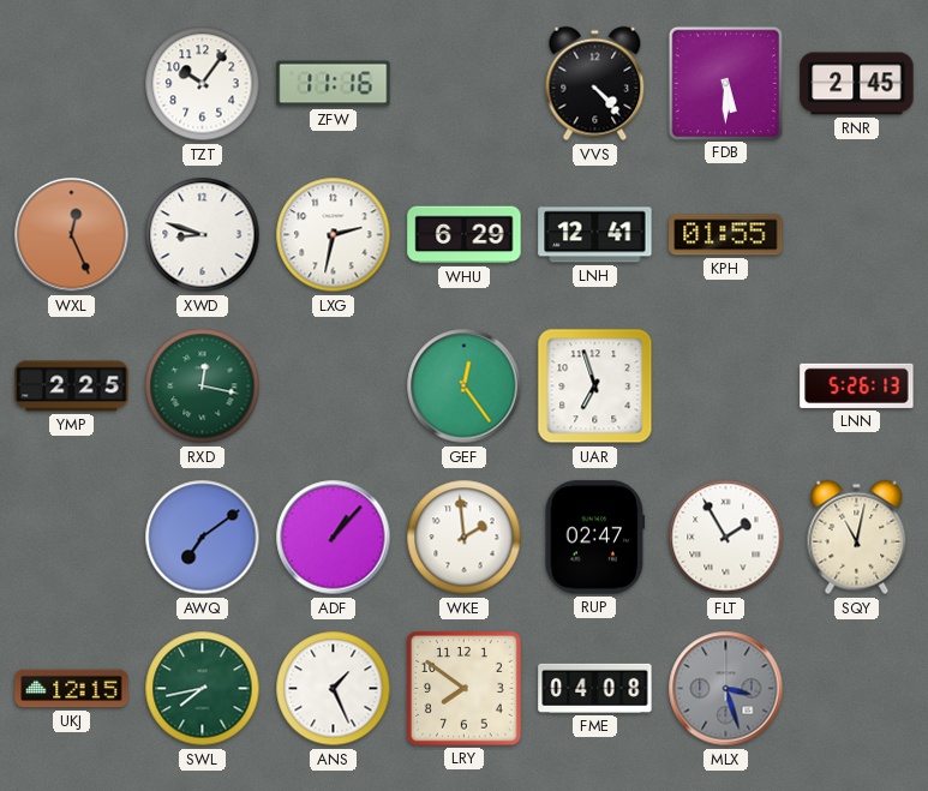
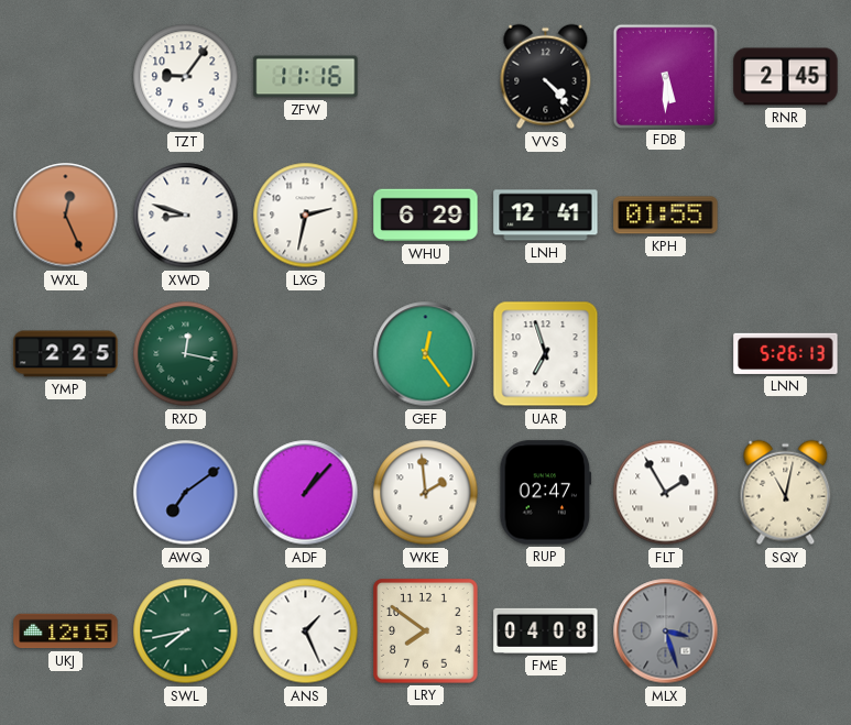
TZT: 10:06 -> 9:06
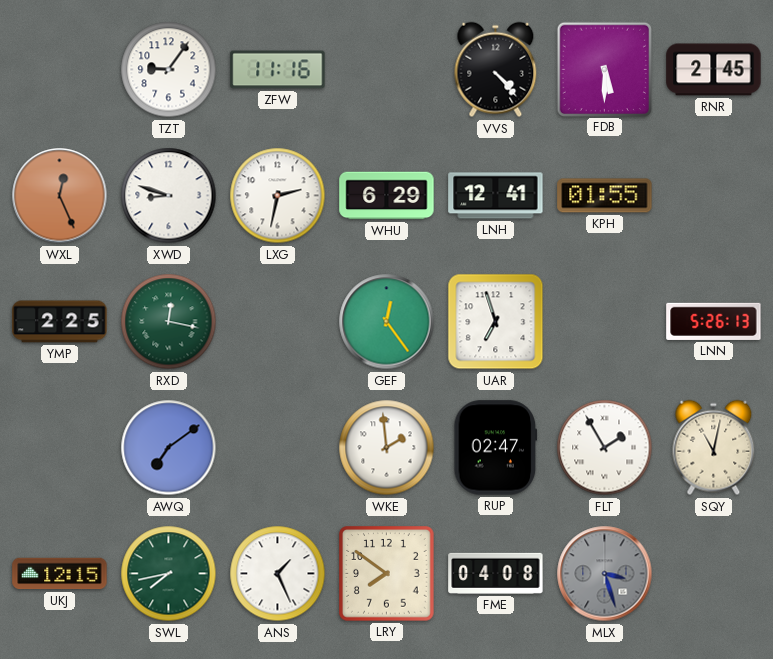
ADF: 1:07 -> none
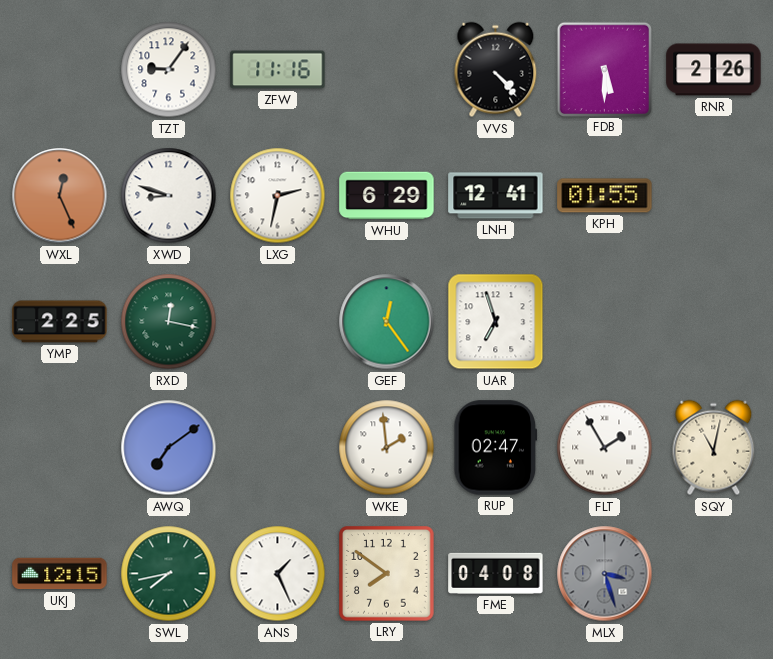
RNR: 2:45 -> 2:26
LNN: 5:26 -> none
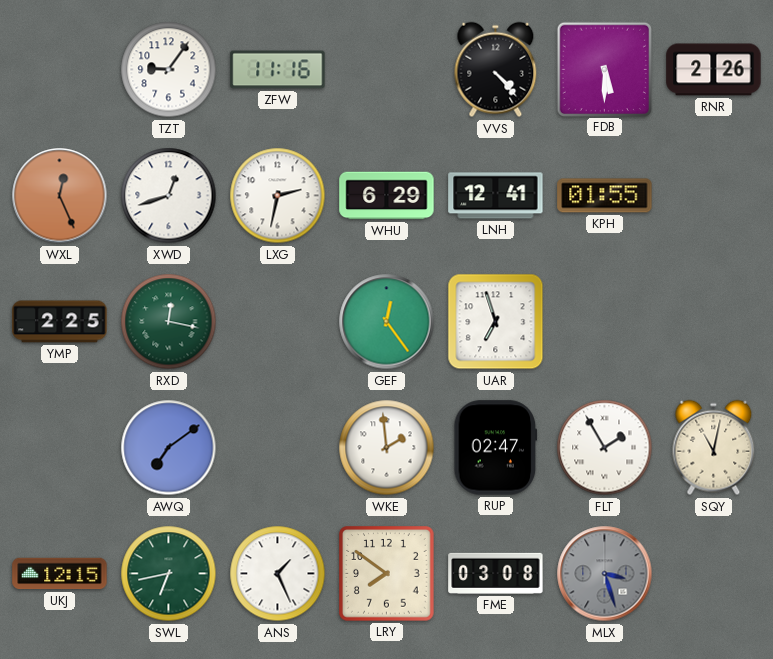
XWD: 8:48 -> 12:42
SWL: 7:43 -> 6:43
FME: 04:08 -> 03:08
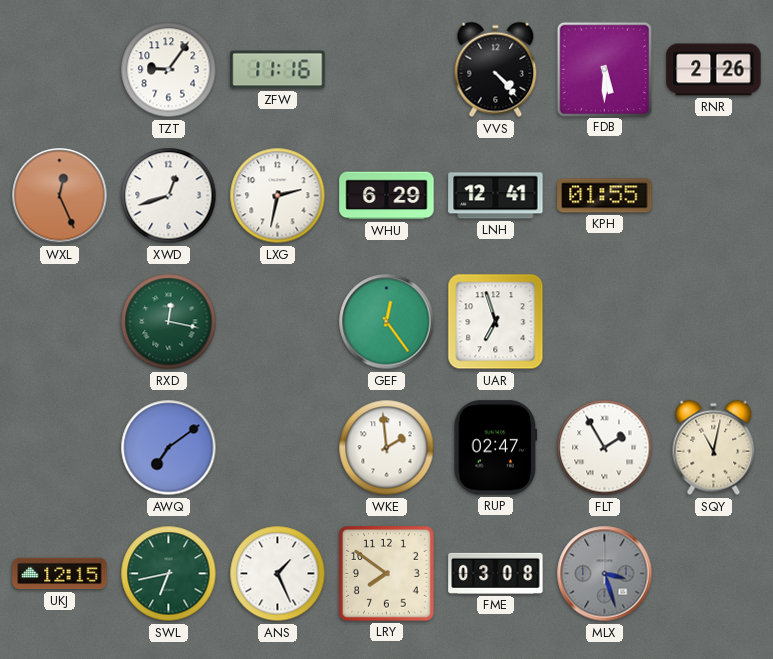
YMP: 2:25 -> none
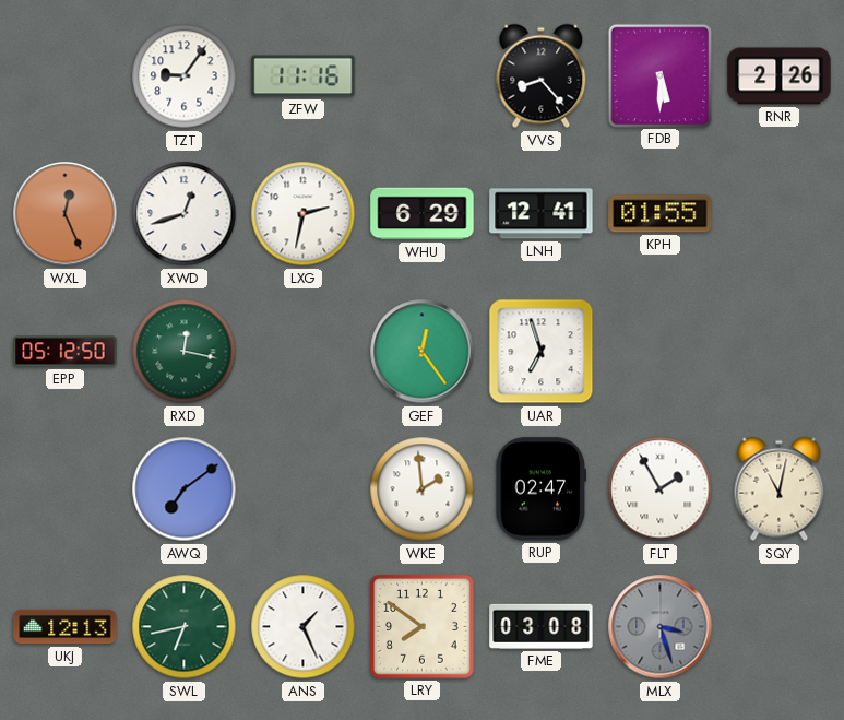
VVS: 4:23 -> 8:23
EPP: none -> 05:12
UKJ: 12:15 -> 12:13
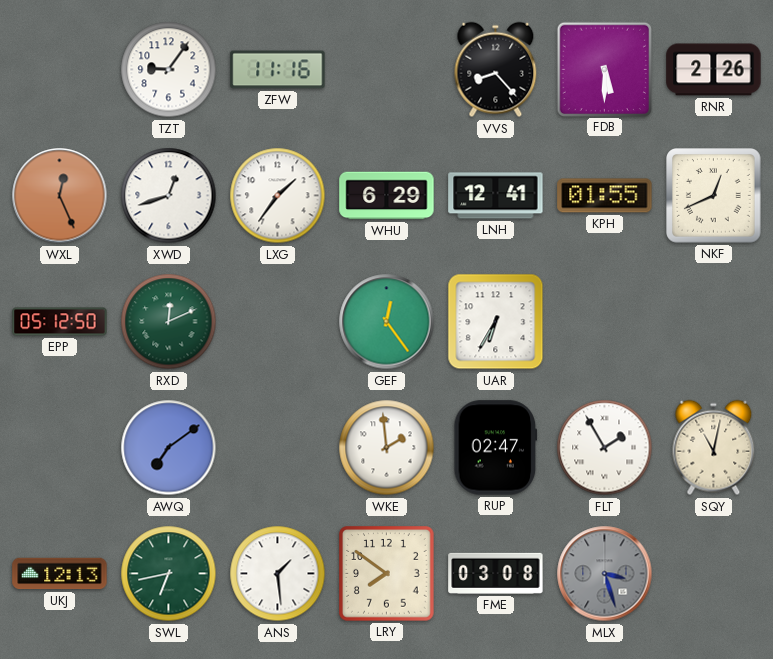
LXG: 2:32 -> 1:36
NKF: none -> 12:41
RXD: 12:17 -> 12:11
UAR: 6:57 -> 6:35
ANS: 1:26 -> 1:29
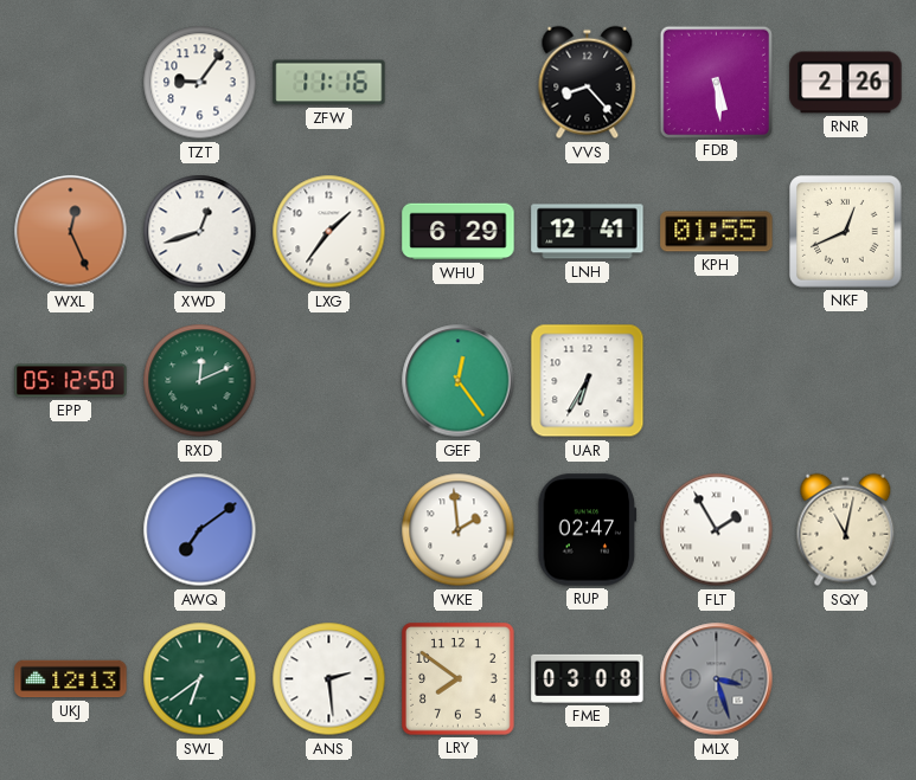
FDB: 5:30 -> 5:29
SWL: 6:43 -> 6:39
ANS: 1:29 -> 2:29
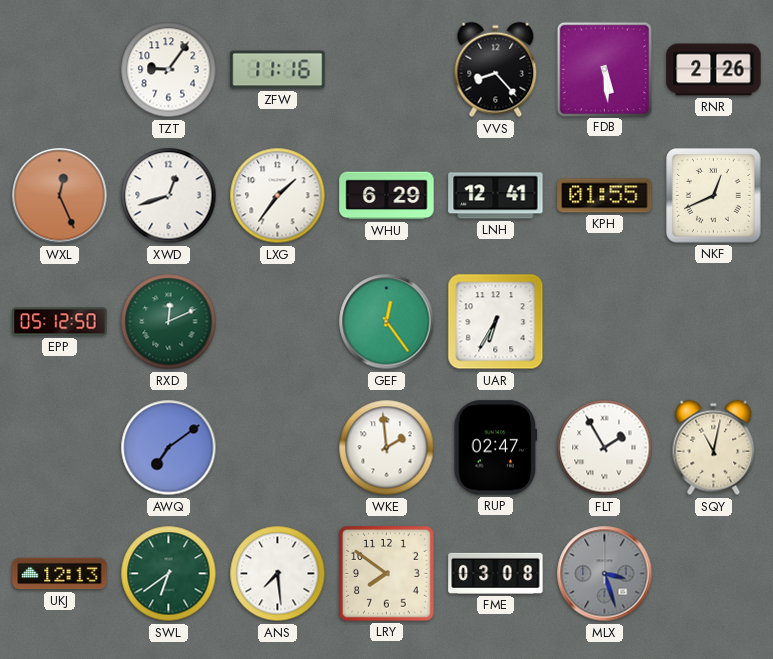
ANS: 2:29 -> 7:29
